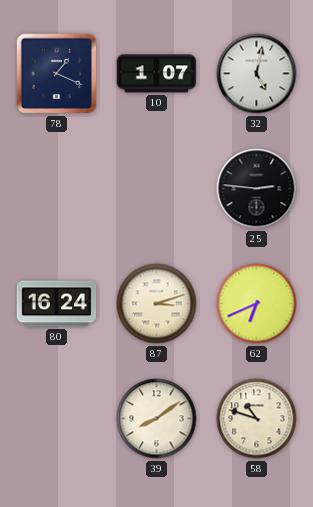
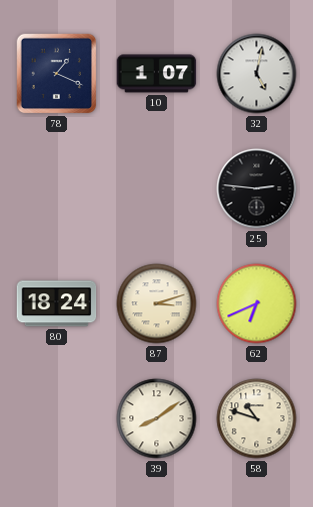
80: 16:24 -> 18:24
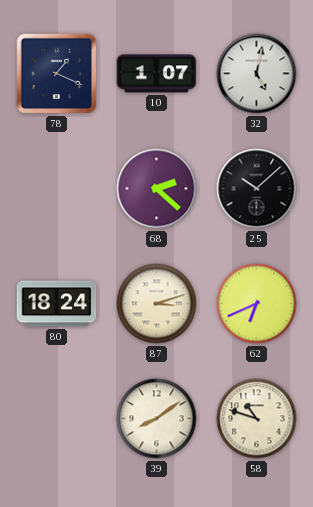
68: none -> 2:22
25: 2:46 -> 10:08
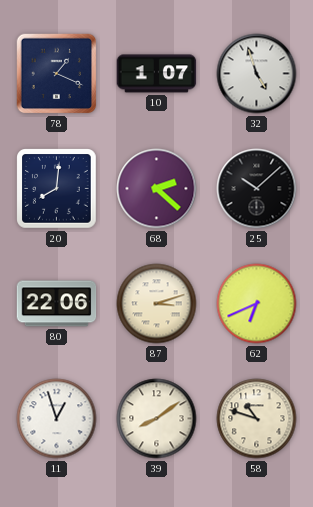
32: 5:02 -> 4:57
20: none -> 8:01
80: 18:24 -> 22:06
11: none -> 12:57
